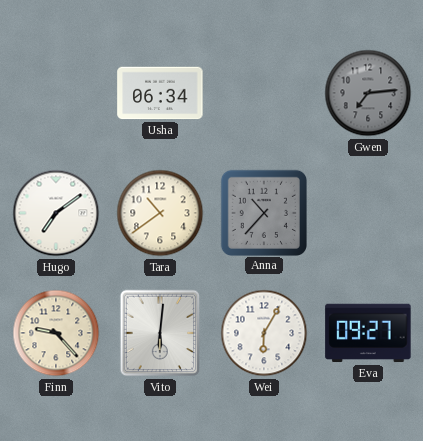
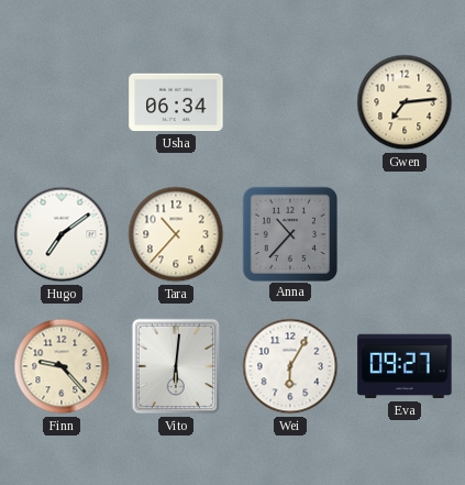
Gwen dial: grey -> cream
Tara: 10:39 -> 10:37
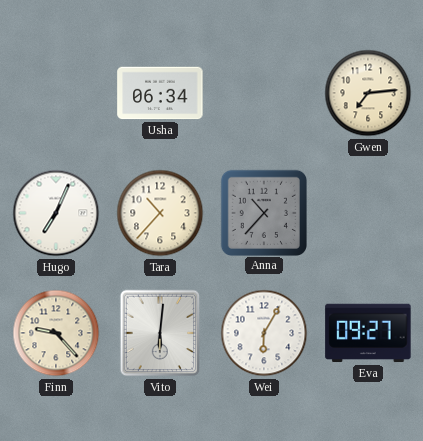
Hugo: 7:09 -> 7:04
